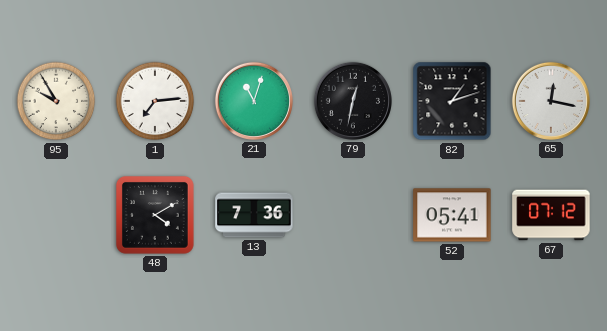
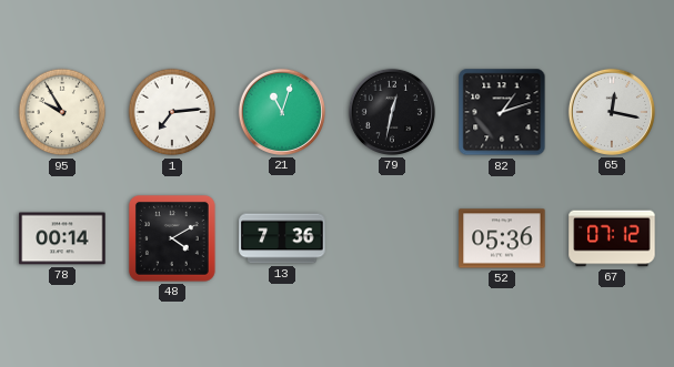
78: none -> 00:14
52: 05:41 -> 05:36
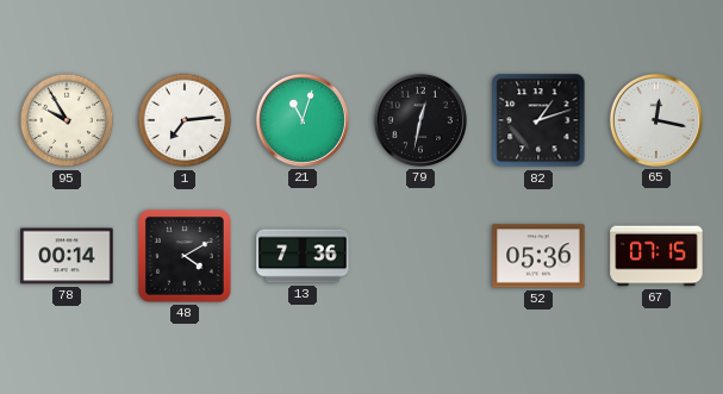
67: 07:12 -> 07:15
